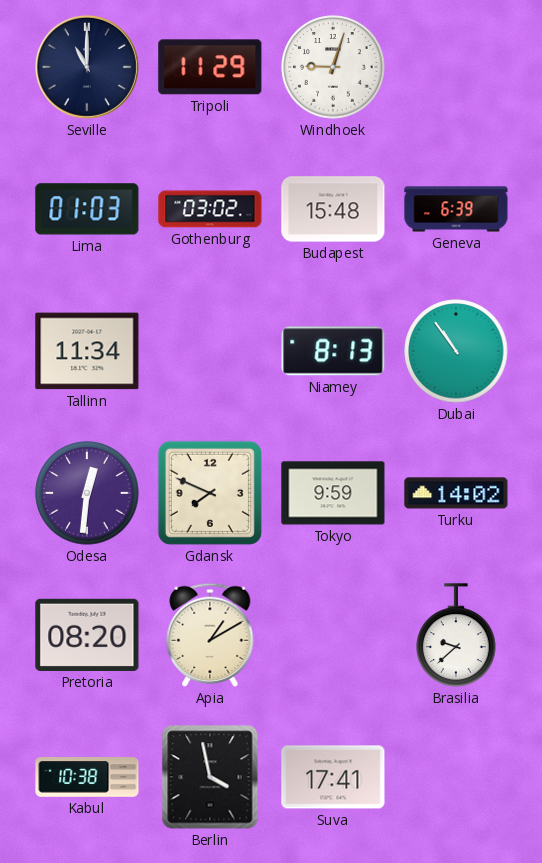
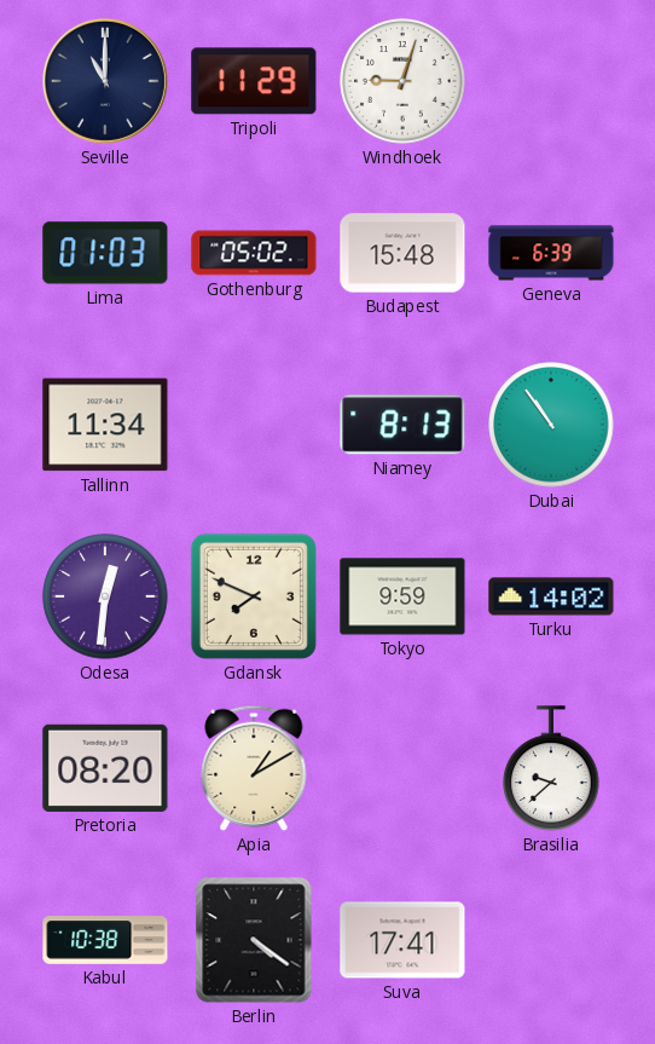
Gothenburg: 03:02 -> 05:02
Berlin: 3:58 -> 4:21
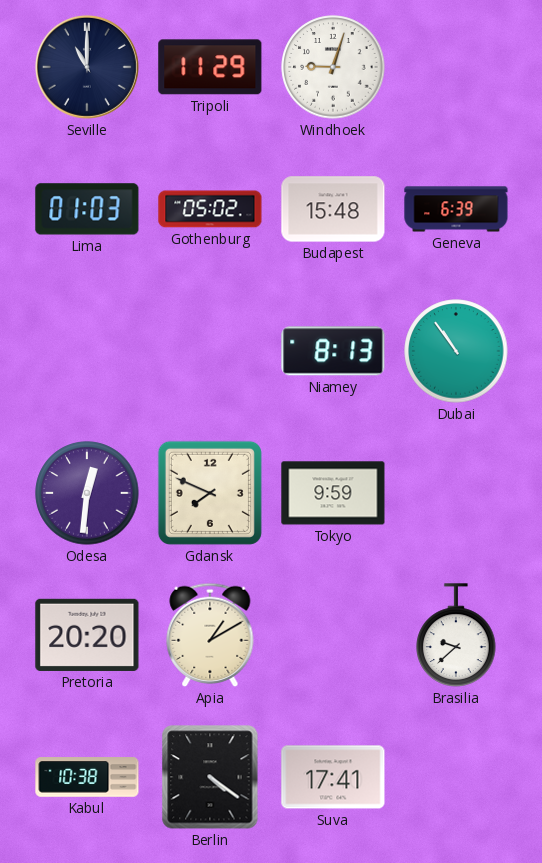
Tallinn: 11:34 -> none
Turku: 14:02 -> none
Pretoria: 08:20 -> 20:20
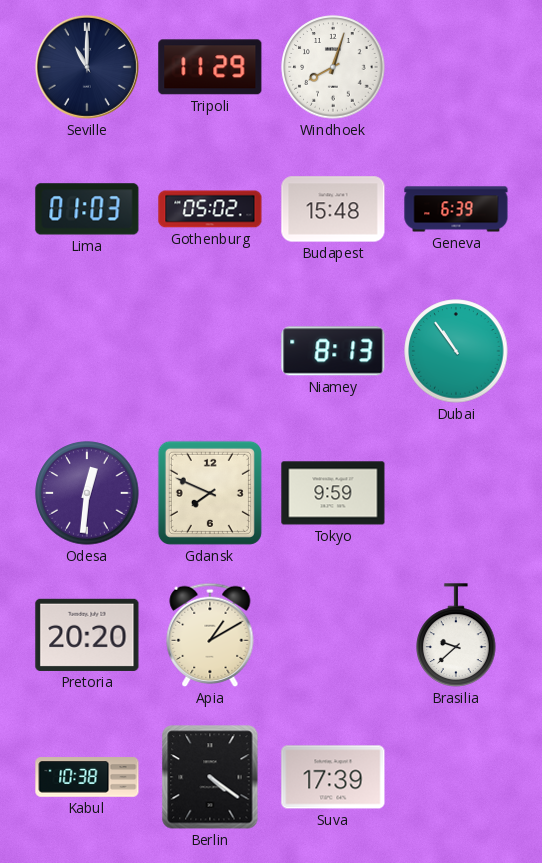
Windhoek: 9:03 -> 8:03
Suva: 17:41 -> 17:39
